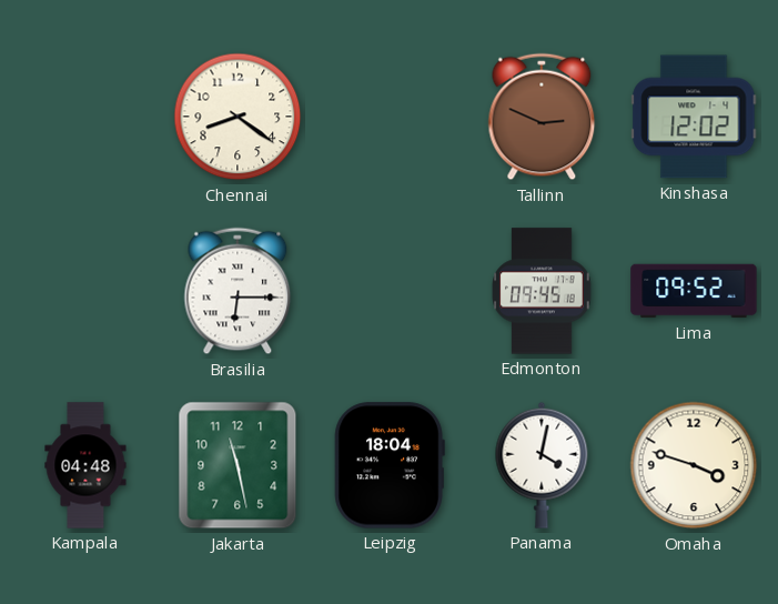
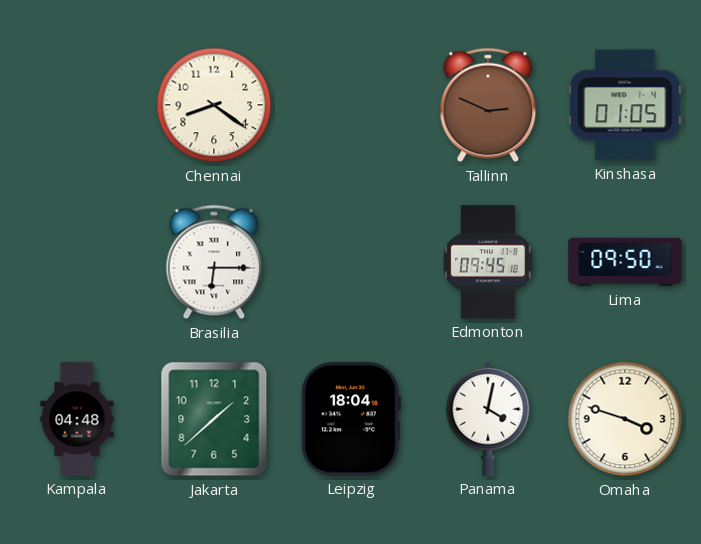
Kinshasa: 12:02 -> 01:05
Lima: 09:52 -> 09:50
Jakarta: 11:28 -> 1:38
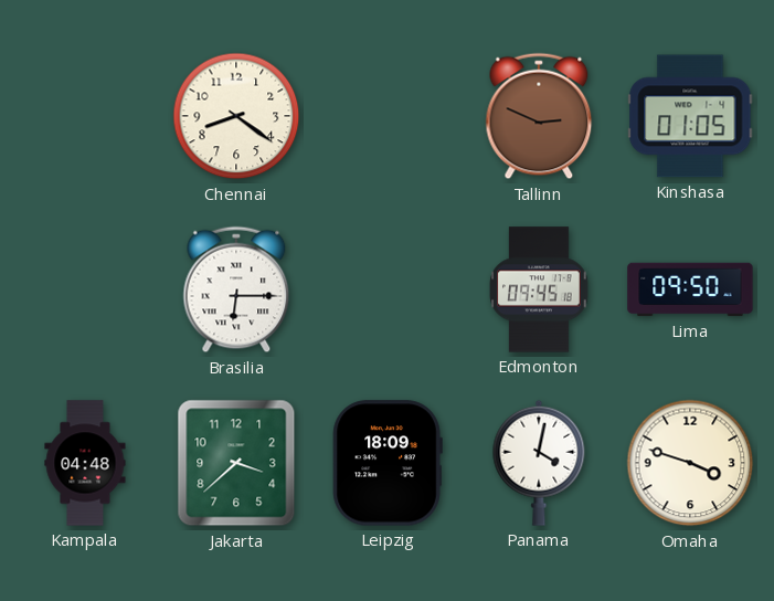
Jakarta: 1:38 -> 3:38
Leipzig: 18:04 -> 18:09
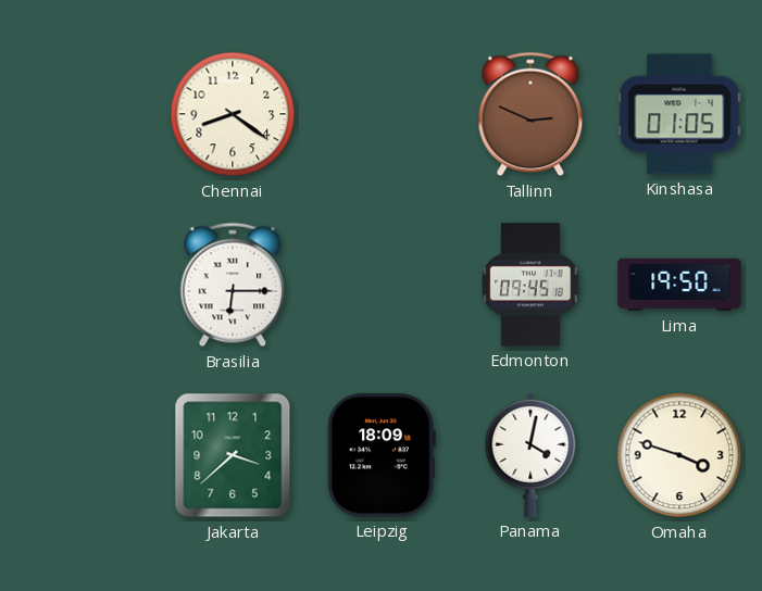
Lima: 09:50 -> 19:50
Kampala: 04:48 -> none
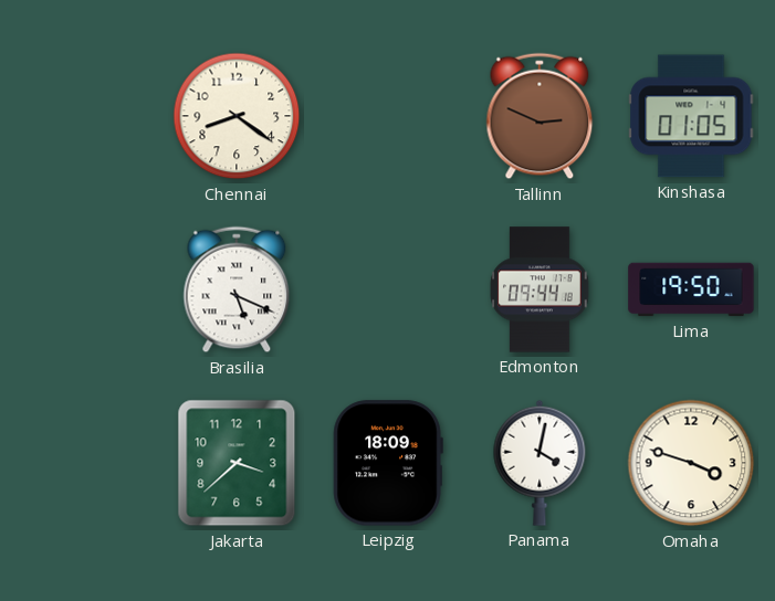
Brasilia: 6:15 -> 5:19
Edmonton: 09:45 -> 09:44
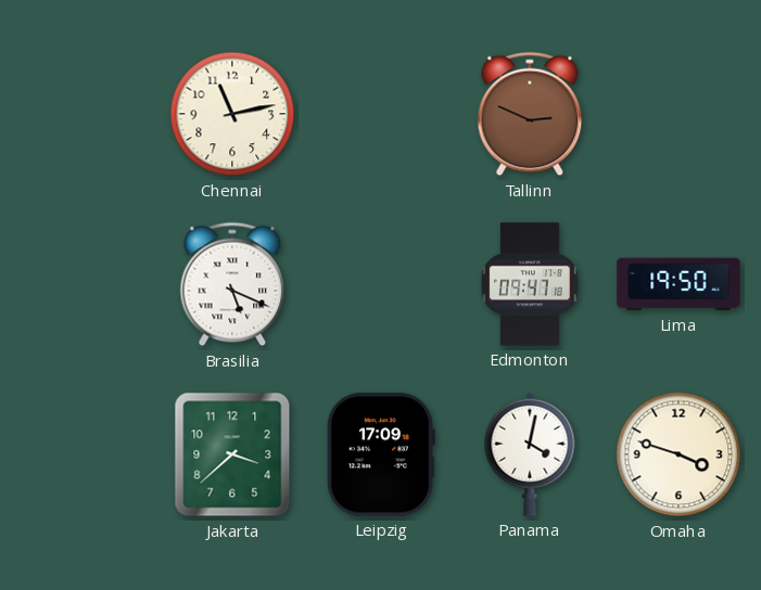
Chennai: 8:21 -> 11:13
Kinshasa: 01:05 -> none
Edmonton: 09:44 -> 09:47
Leipzig: 18:09 -> 17:09
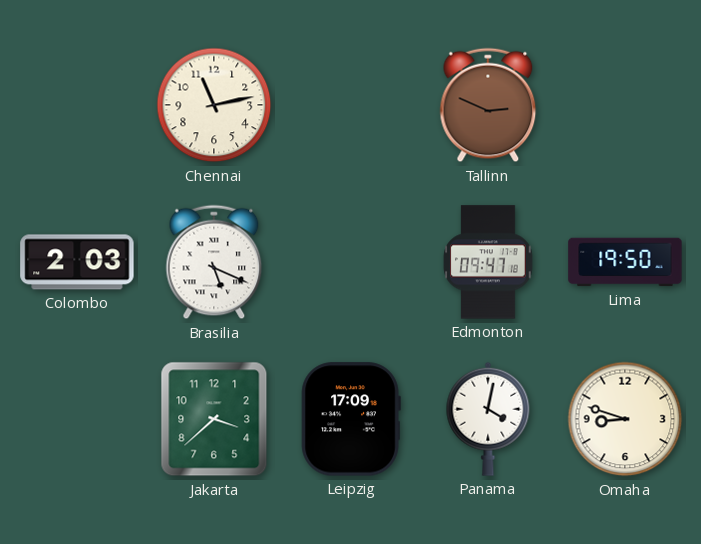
Colombo: none -> 2:03
Omaha: 3:48 -> 8:48
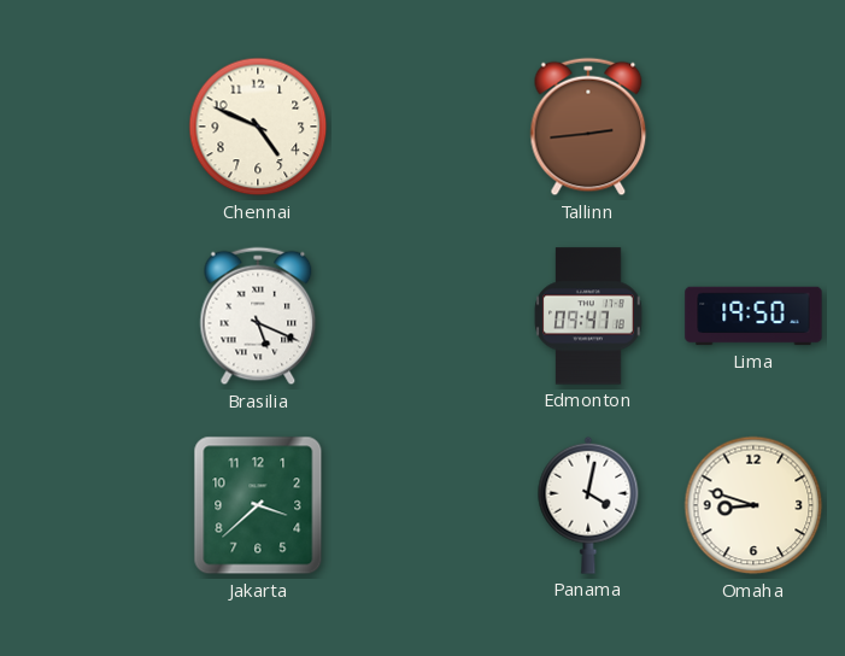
Chennai: 11:13 -> 4:49
Tallinn: 2:49 -> 2:44
Colombo: 2:03 -> none
Leipzig: 17:09 -> none
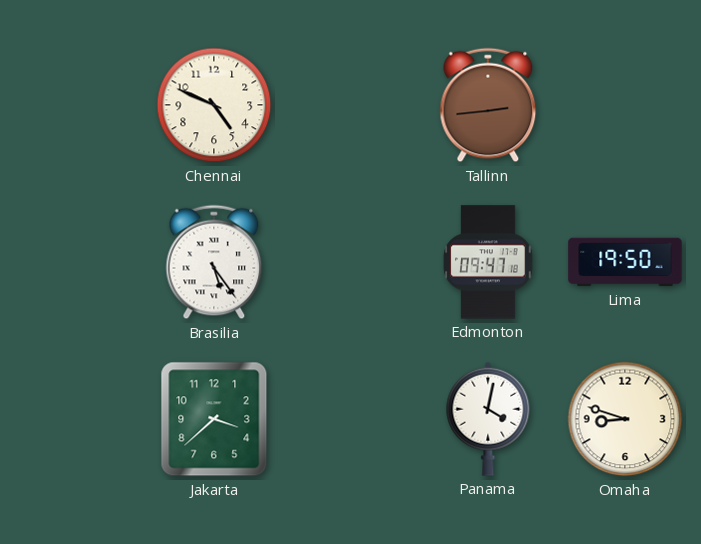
Brasilia: 5:19 -> 5:24
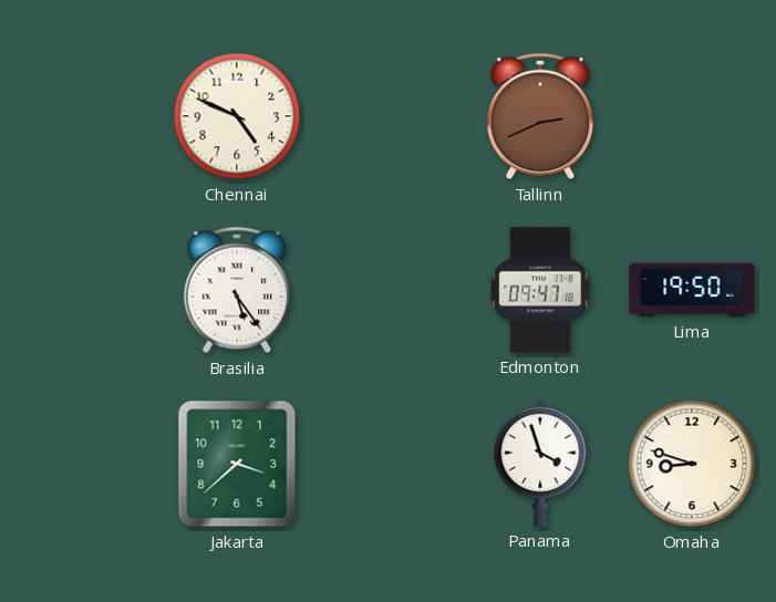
Tallinn: 2:44 -> 2:41
Panama: 4:02 -> 3:57
